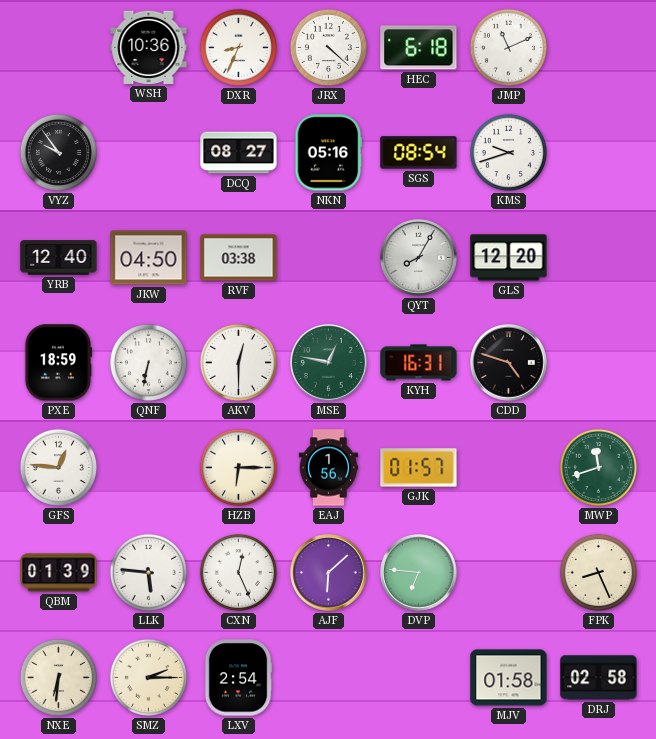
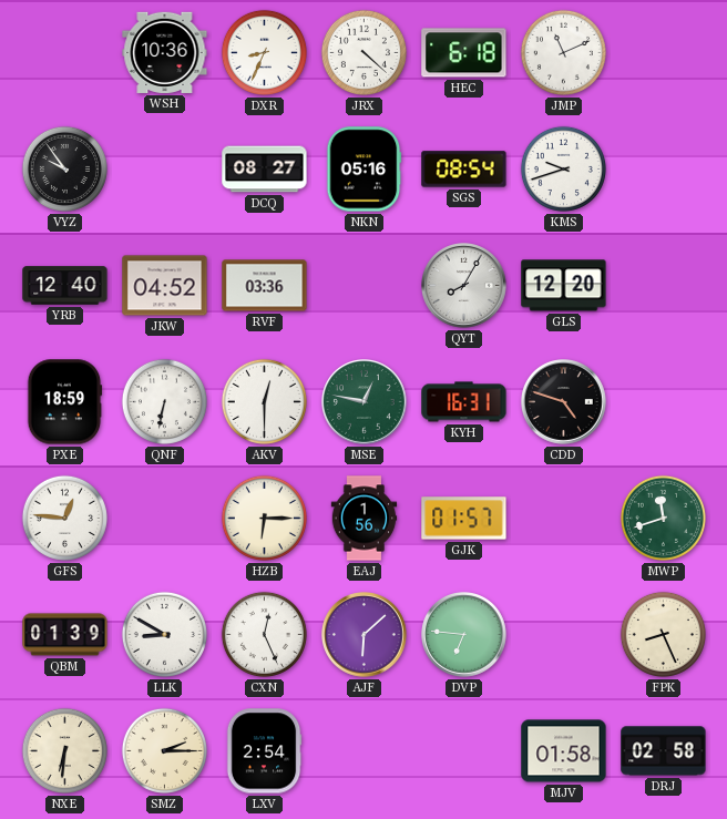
JKW: 04:50 -> 04:52
RVF: 03:38 -> 03:36
LLK: 5:46 -> 8:50
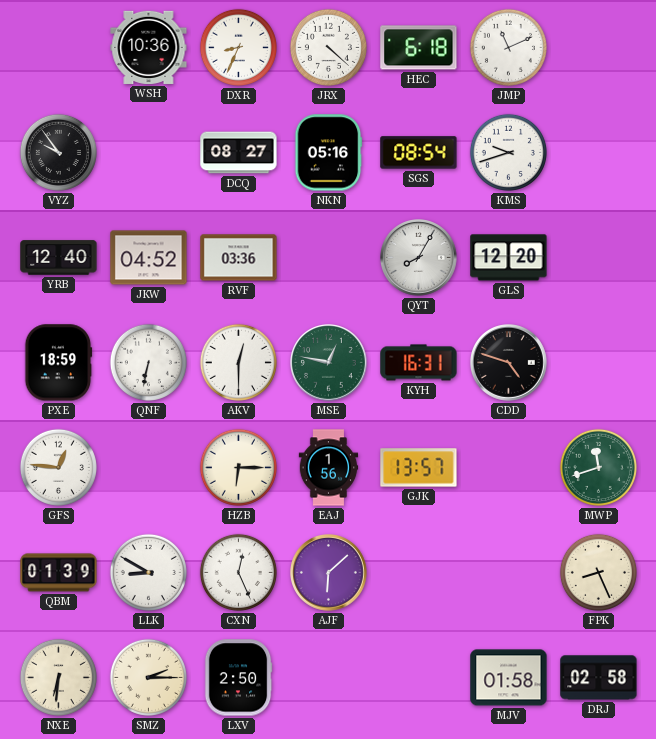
GJK: 01:57 -> 13:57
DVP: 6:46 -> none
LXV: 2:54 -> 2:50
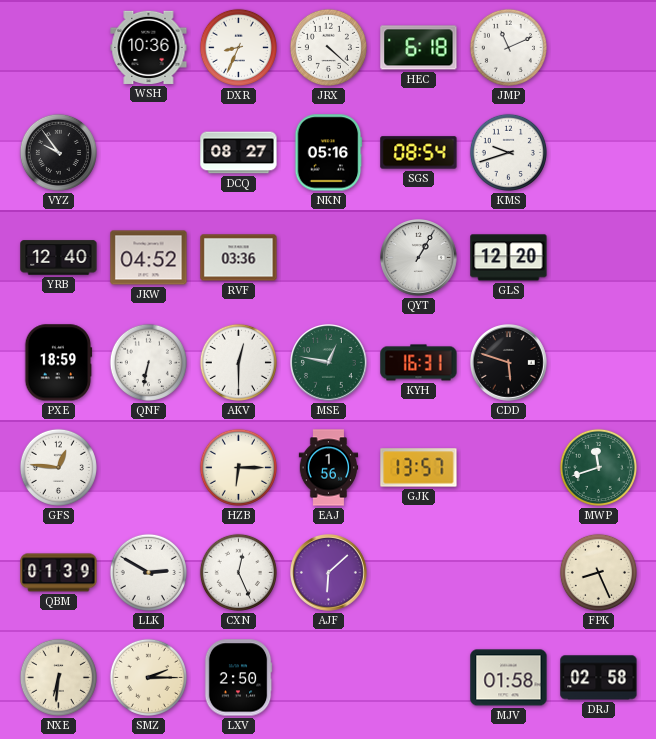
QYT: 8:05 -> 1:05
CDD: 4:48 -> 5:48
LLK: 8:50 -> 2:50
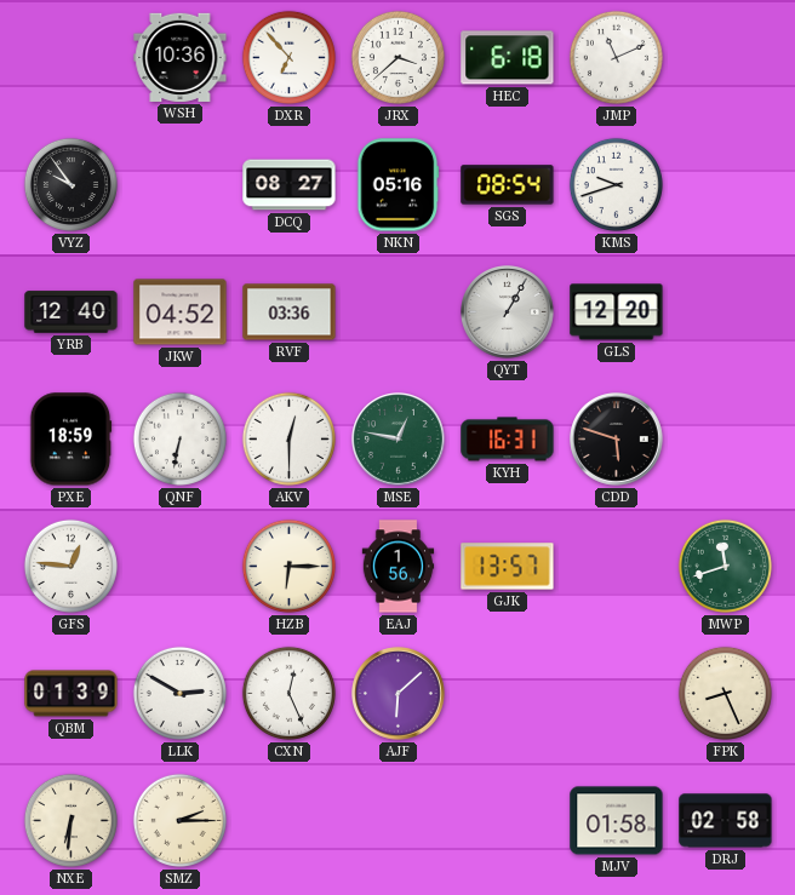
DXR: 8:34 -> 6:53
JRX: 4:22 -> 3:38
LXV: 2:50 -> none
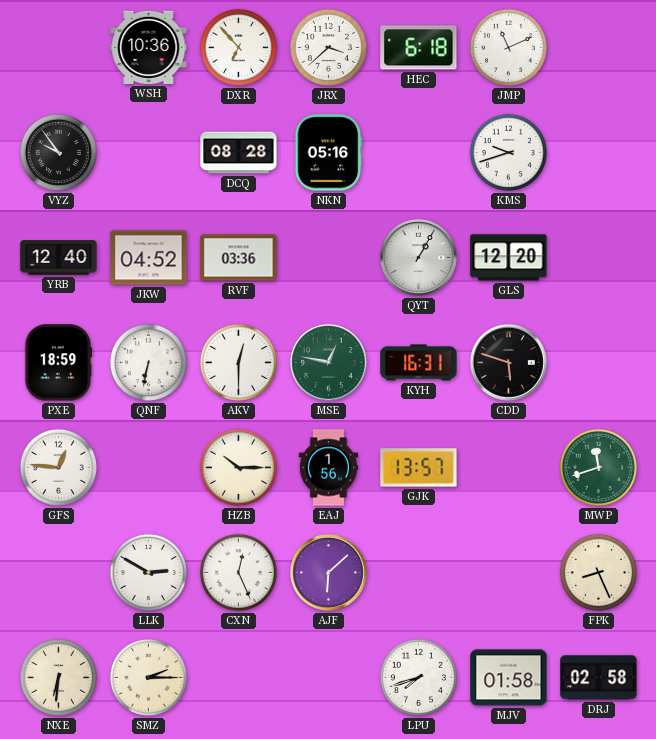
DCQ: 08:27 -> 08:28
SGS: 08:54 -> none
HZB: 6:15 -> 10:15
QBM: 01:39 -> none
LPU: none -> 7:42
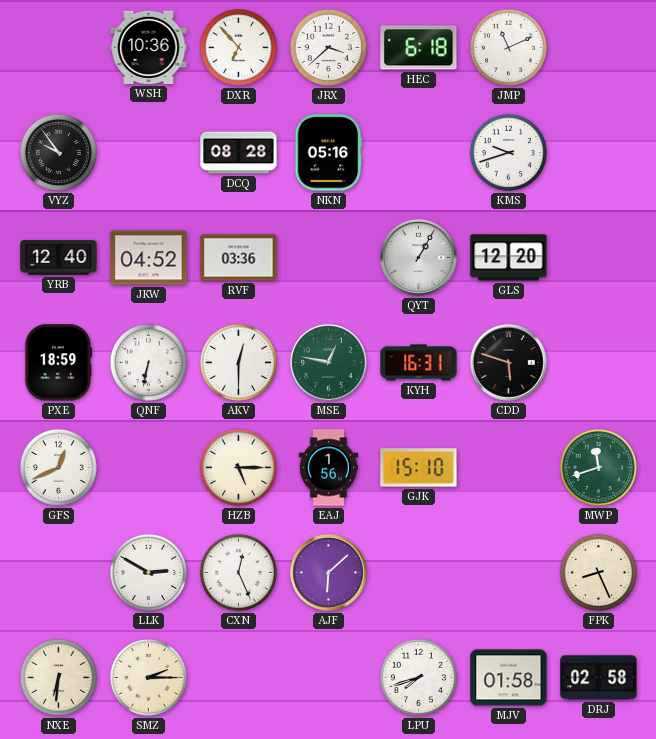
GFS: 12:46 -> 12:41
HZB: 10:15 -> 5:15
GJK: 13:57 -> 15:10
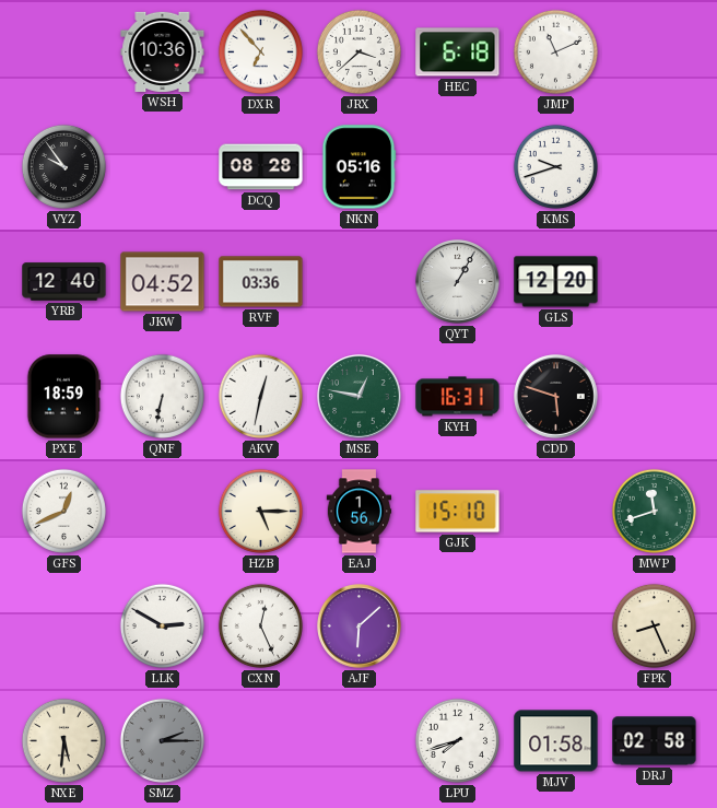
AKV: 12:30 -> 12:32
NXE: 6:31 -> 5:31
SMZ dial: cream -> grey
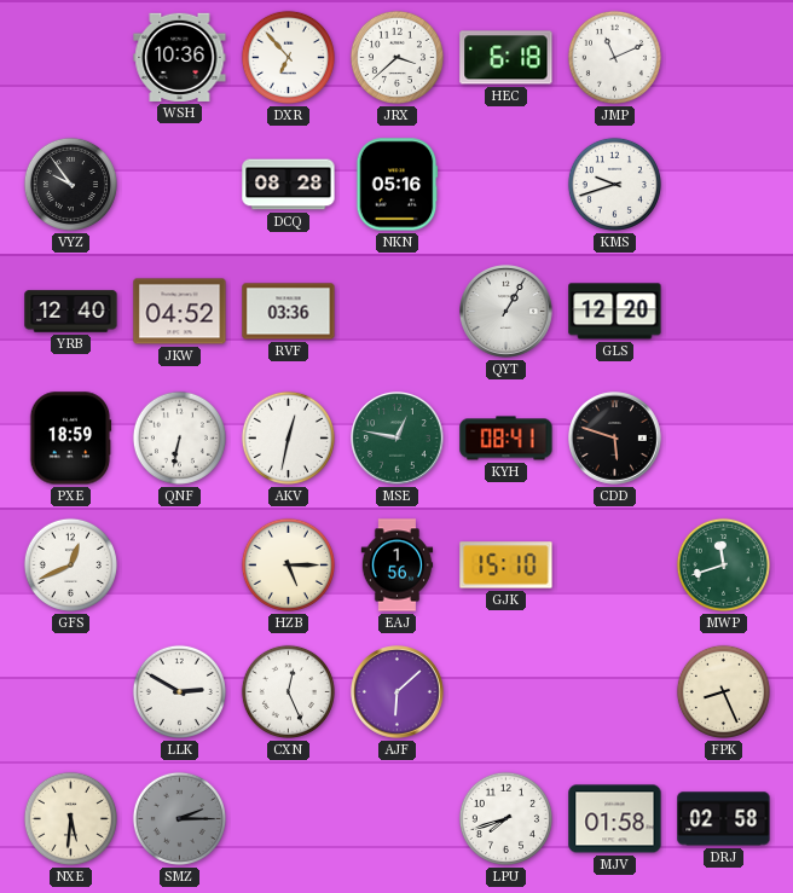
KYH: 16:31 -> 08:41
